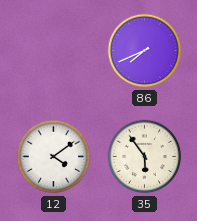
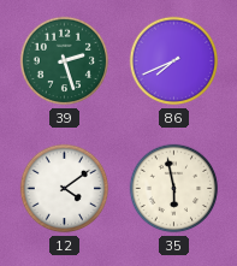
39: none -> 2:27
35: 5:54 -> 5:58
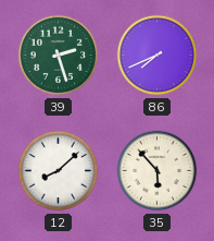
12: 4:09 -> 8:08
35: 5:58 -> 5:53
